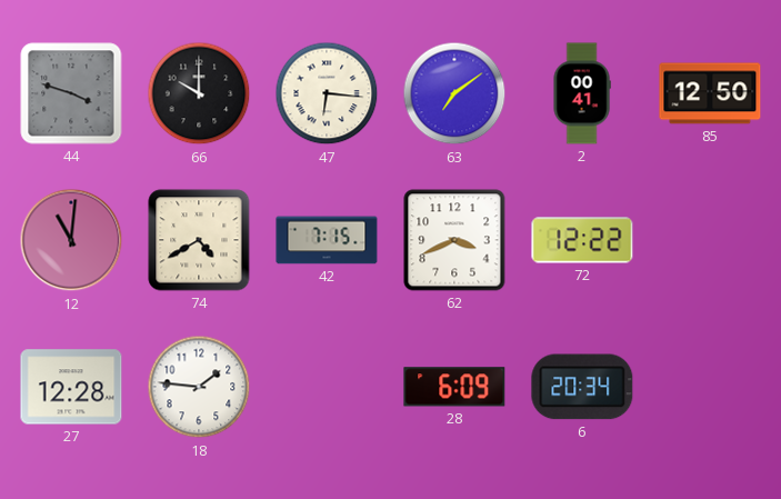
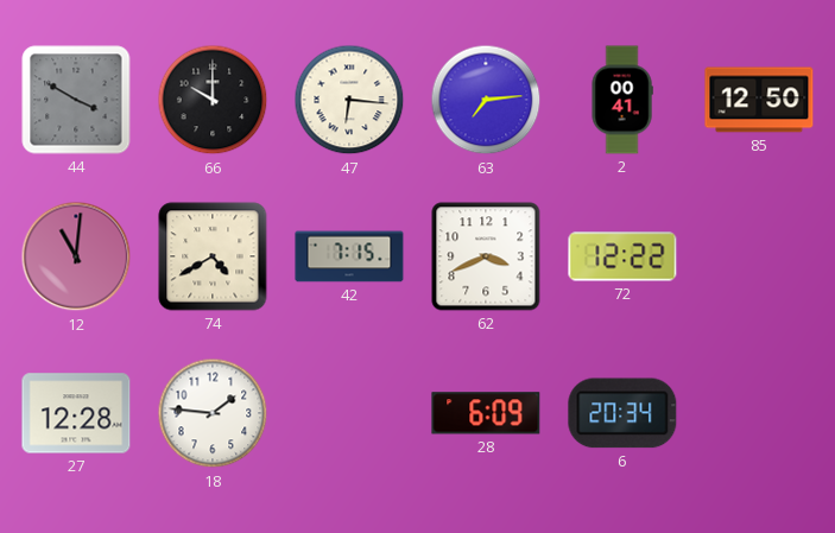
44: 3:48 -> 3:50
63: 7:09 -> 7:14
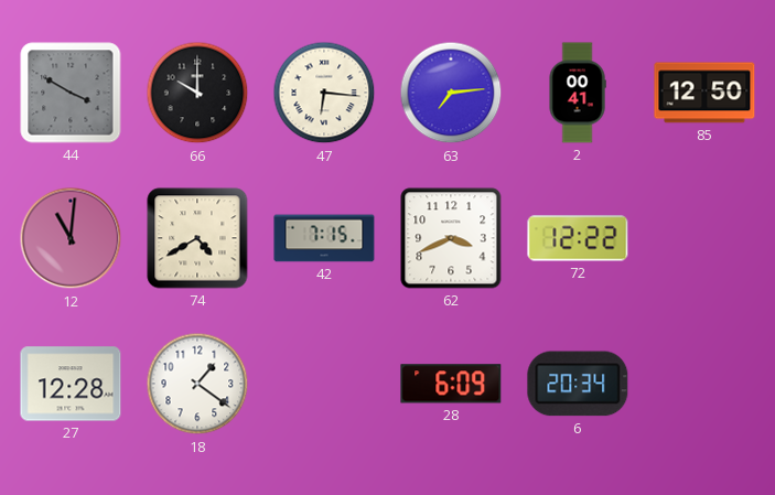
18: 1:46 -> 1:21
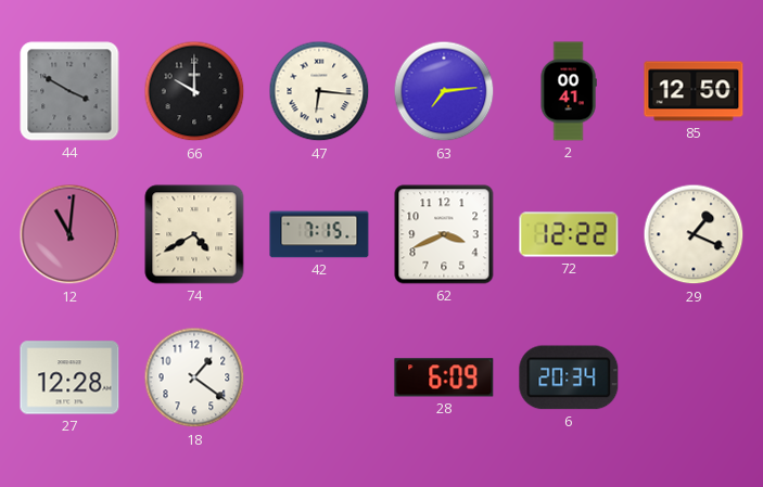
29: none -> 1:19
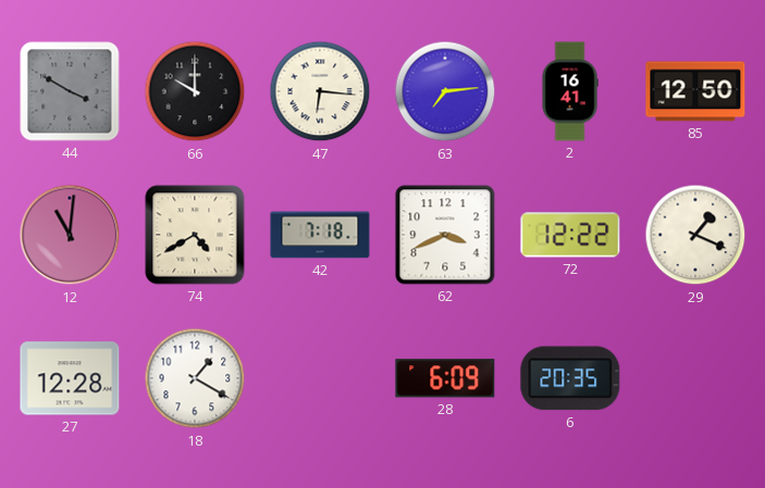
2: 00:41 -> 16:41
42: 7:15 -> 7:18
18: 1:21 -> 1:20
6: 20:34 -> 20:35
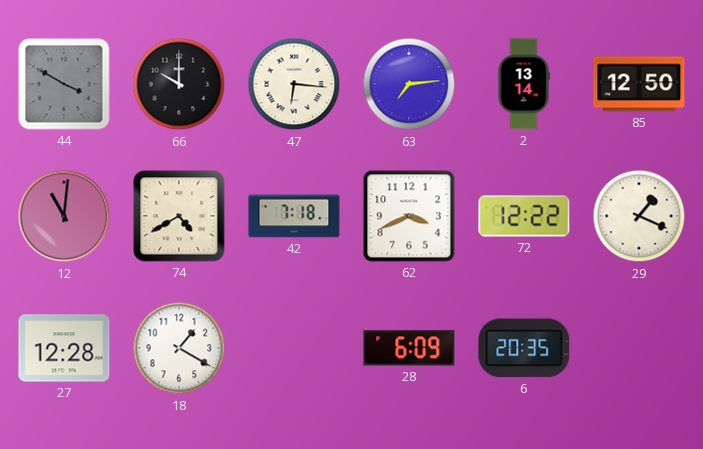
2: 16:41 -> 13:14
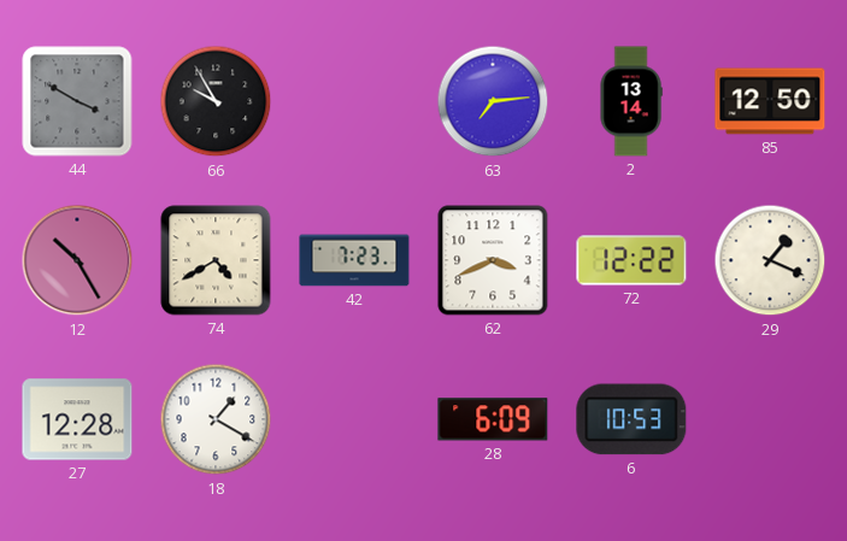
66: 10:00 -> 9:55
47: 6:16 -> none
12: 11:01 -> 10:25
42: 7:18 -> 7:23
6: 20:35 -> 10:53
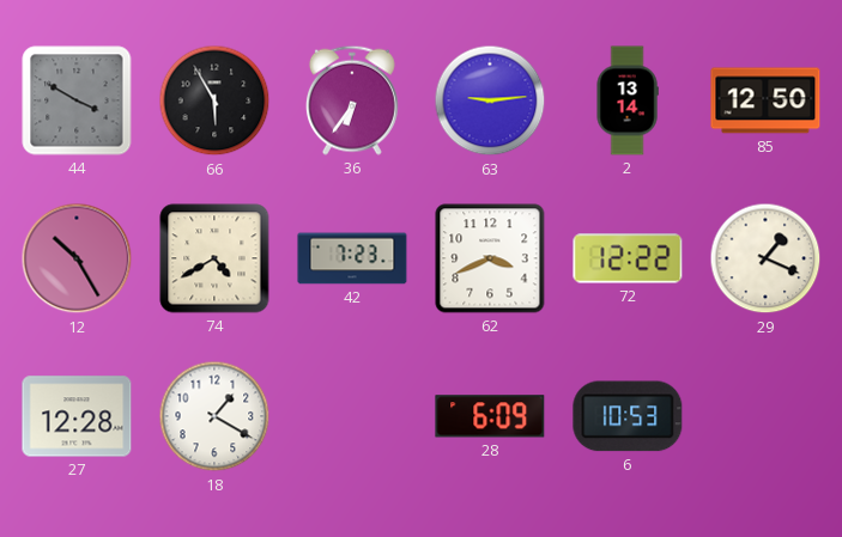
66: 9:55 -> 5:55
36: none -> 6:36
63: 7:14 -> 9:14
